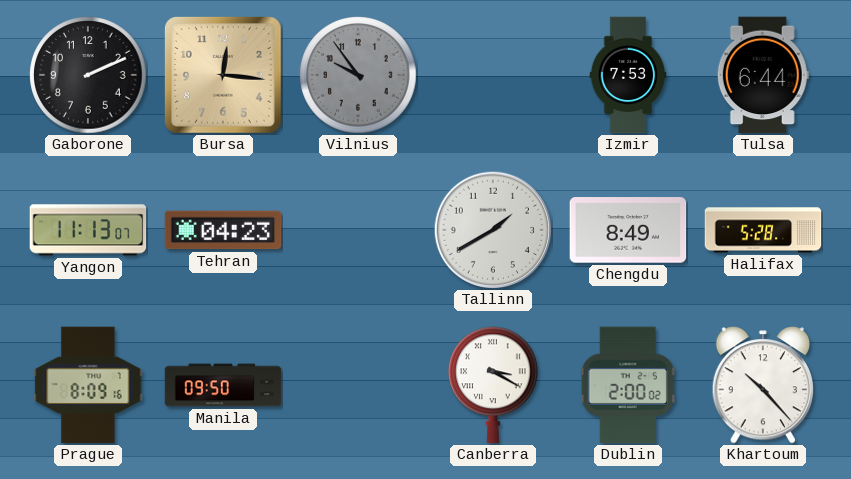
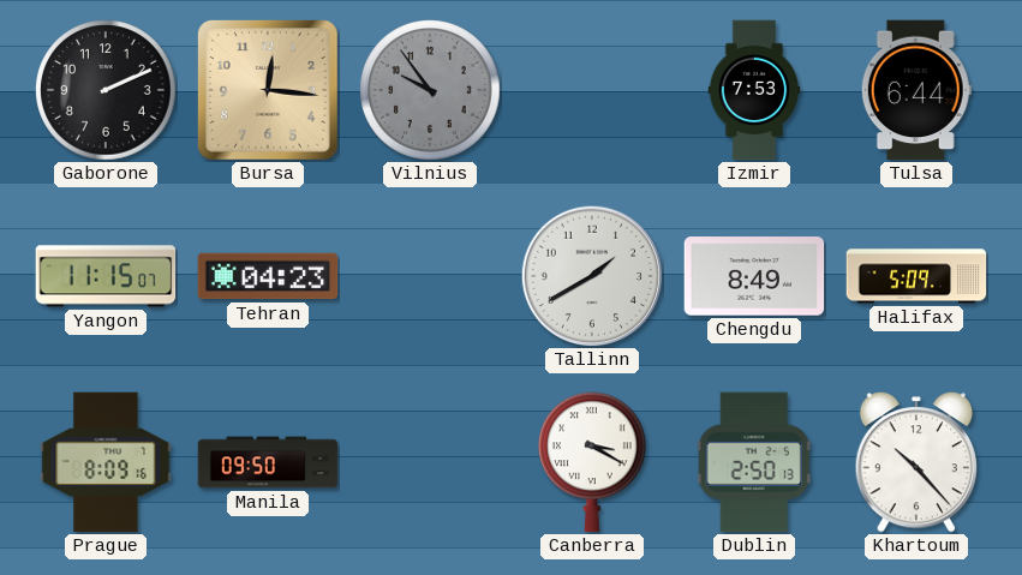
Yangon: 11:13 -> 11:15
Halifax: 5:28 -> 5:09
Dublin: 2:00 -> 2:50
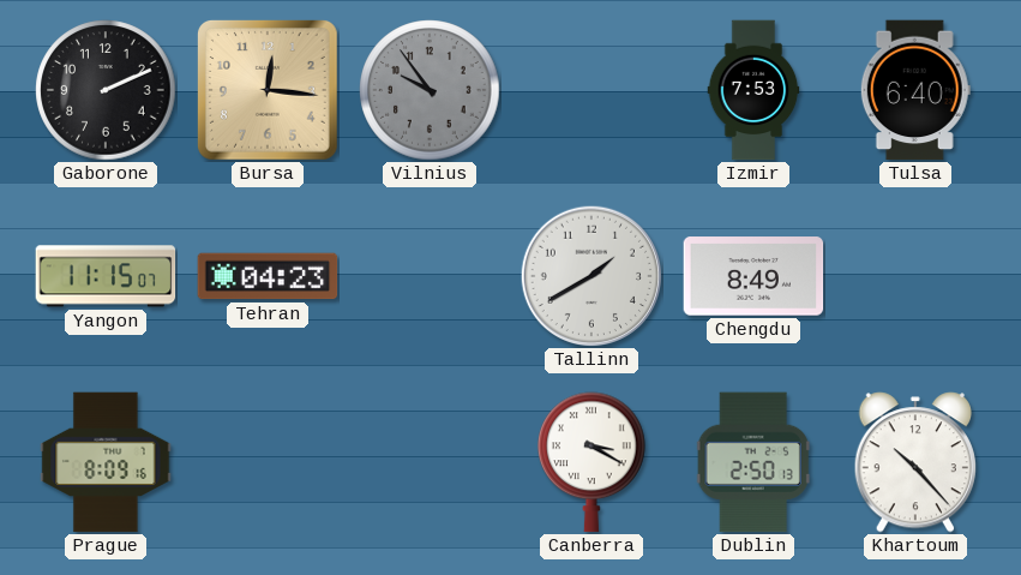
Tulsa: 6:44 -> 6:40
Halifax: 5:09 -> none
Manila: 09:50 -> none
